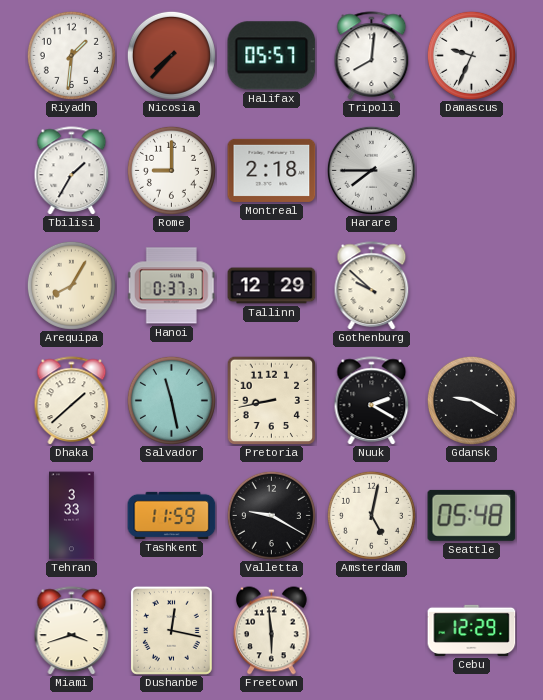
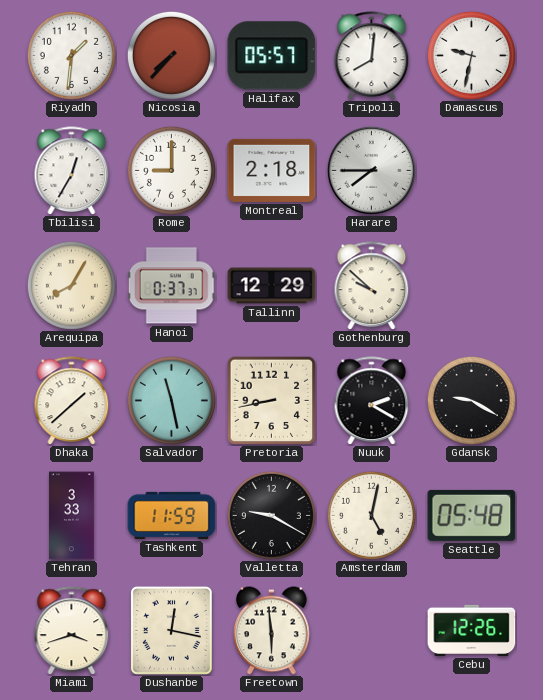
Damascus: 9:34 -> 9:32
Tbilisi: 1:35 -> 12:35
Cebu: 12:29 -> 12:26
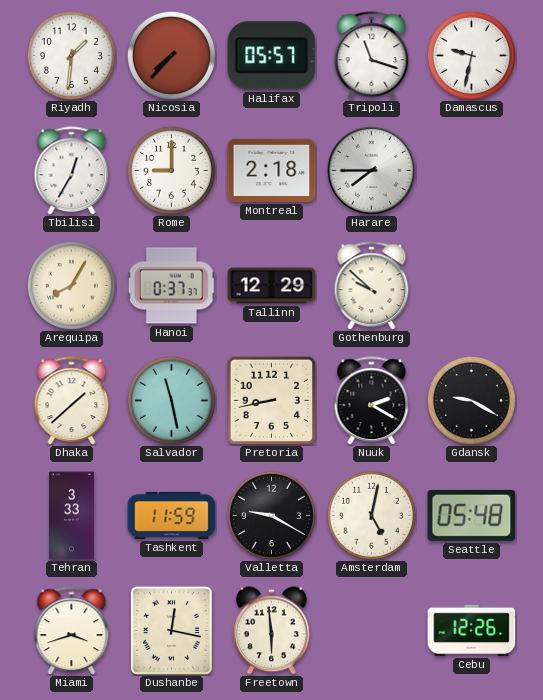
Tripoli: 8:01 -> 11:18
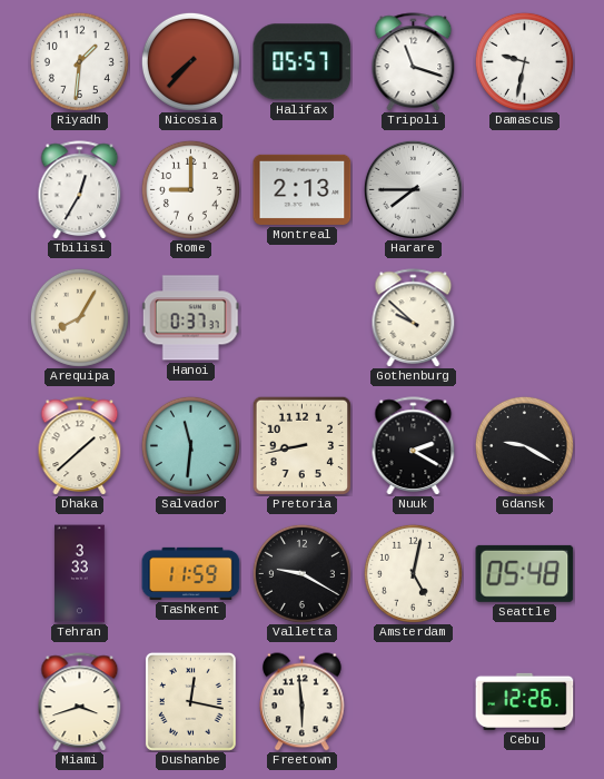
Montreal: 2:18 -> 2:13
Tallinn: 12:29 -> none
Salvador: 11:28 -> 11:31
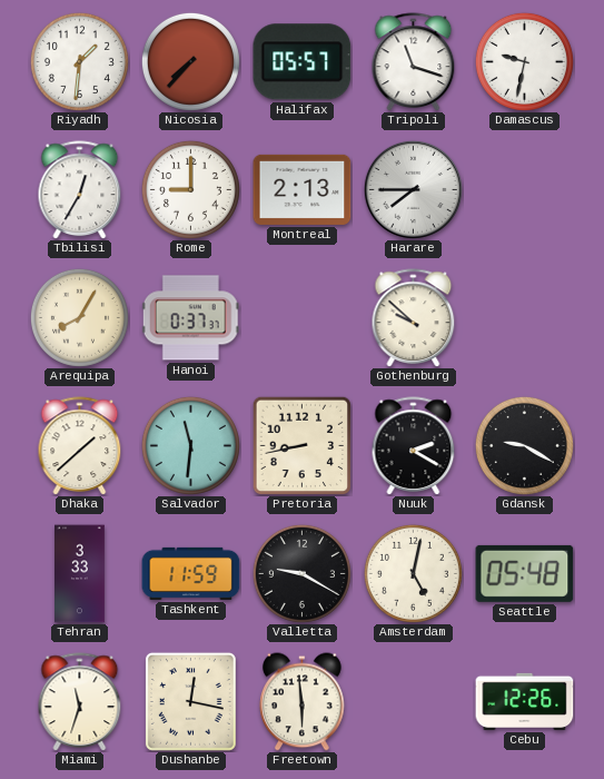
Miami: 3:42 -> 11:33
